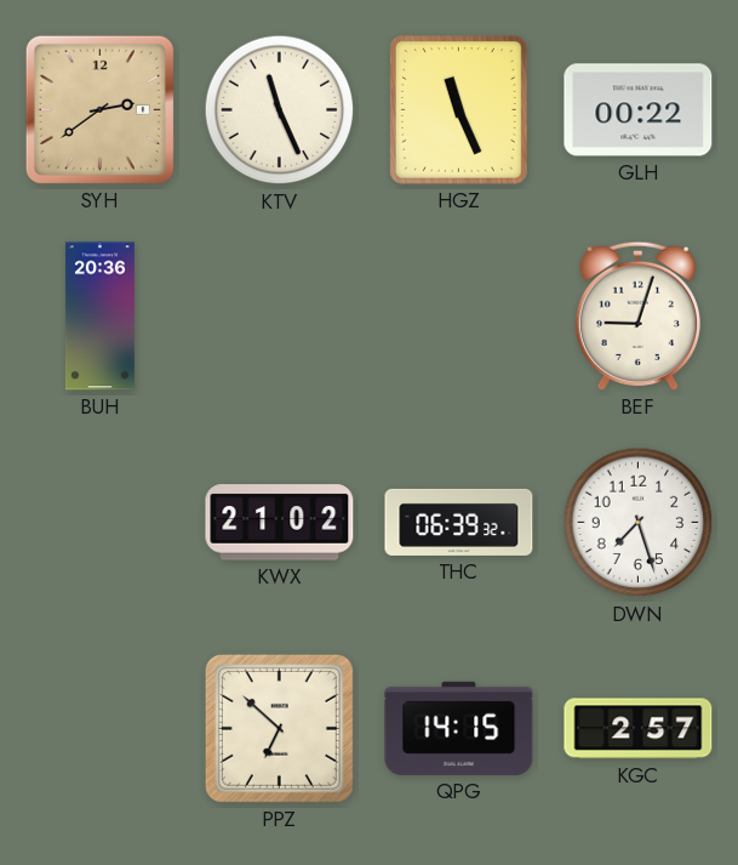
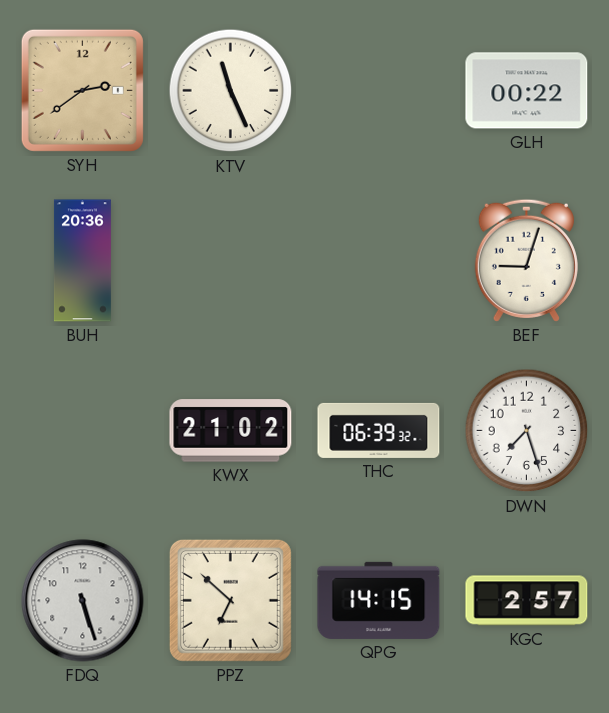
HGZ: 11:26 -> none
FDQ: none -> 5:27
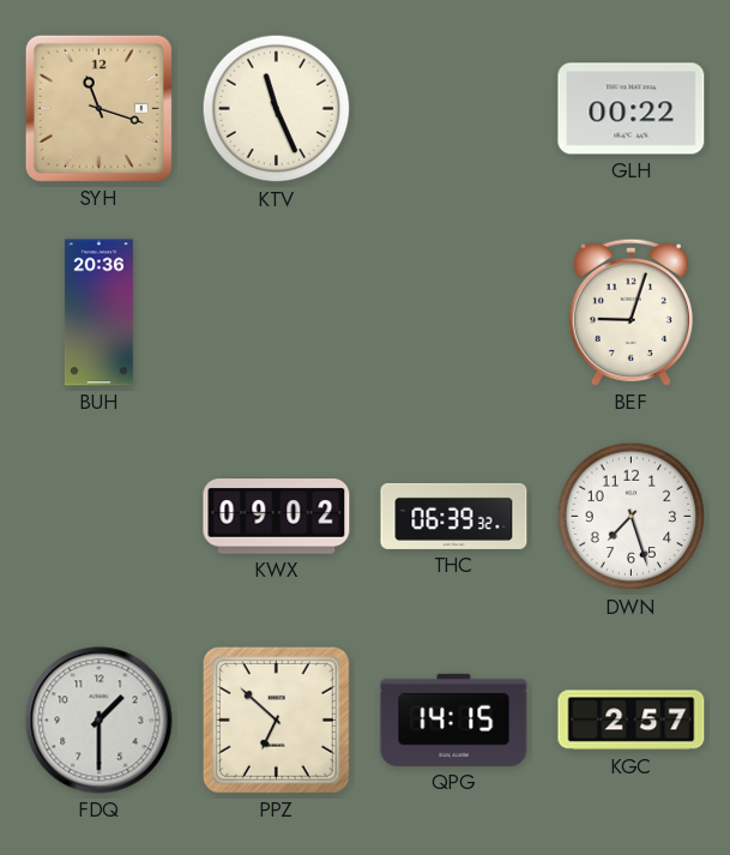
SYH: 2:39 -> 11:18
KWX: 21:02 -> 09:02
FDQ: 5:27 -> 1:30
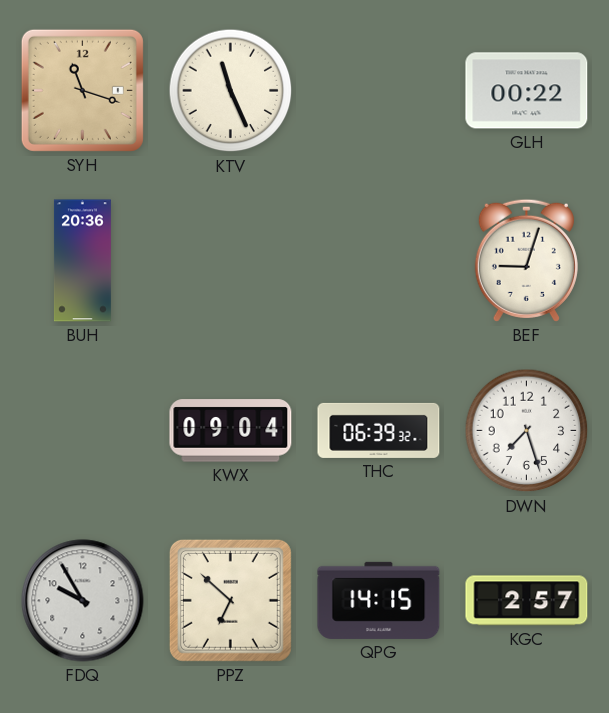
KWX: 09:02 -> 09:04
FDQ: 1:30 -> 9:55
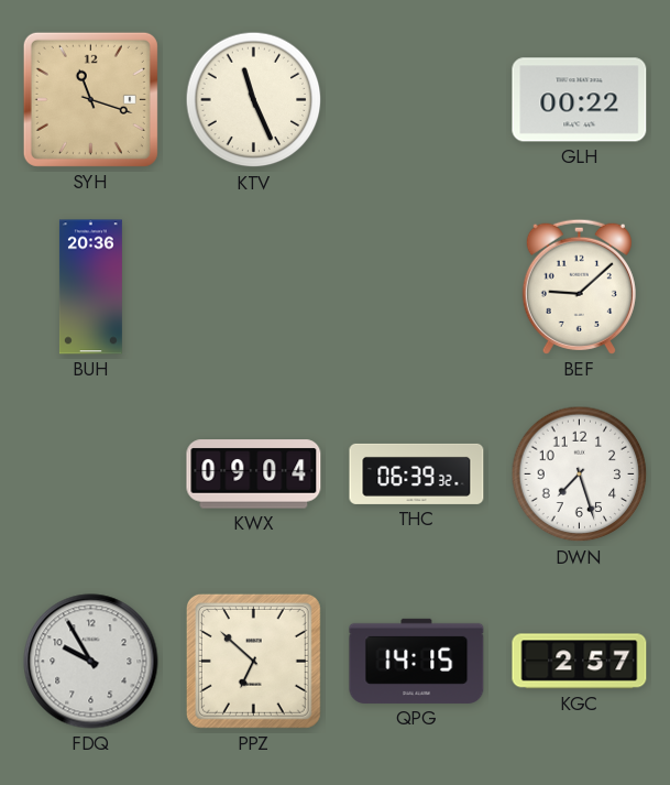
BEF: 9:03 -> 9:08
